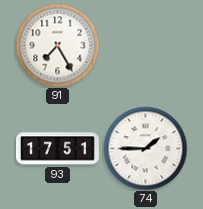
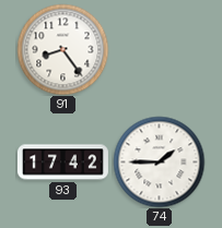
91: 7:25 -> 8:24
93: 17:51 -> 17:42
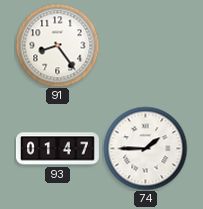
93: 17:42 -> 01:47
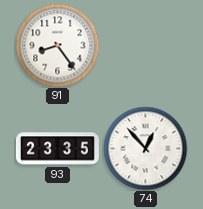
93: 01:47 -> 23:35
74: 1:45 -> 12:53
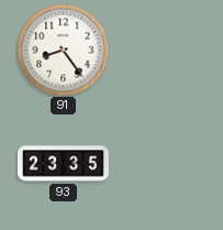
74: 12:53 -> none
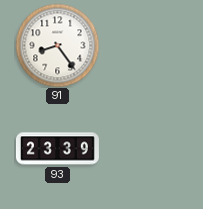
93: 23:35 -> 23:39
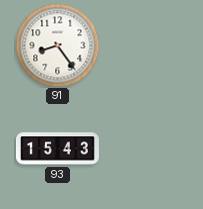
93: 23:39 -> 15:43
